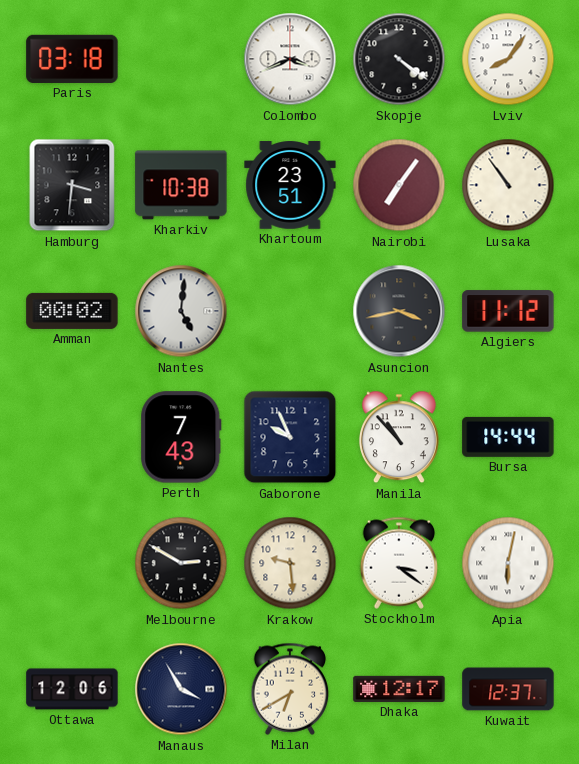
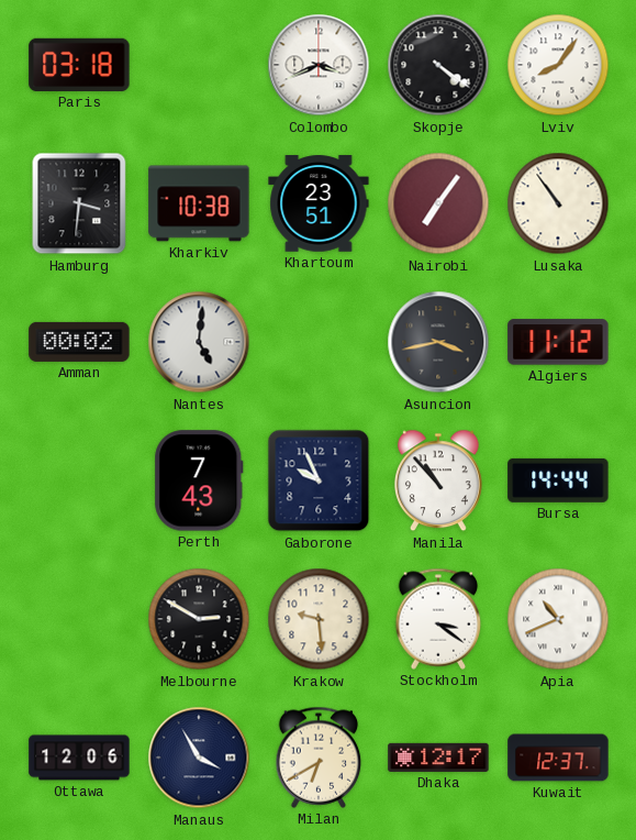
Apia: 6:02 -> 10:41
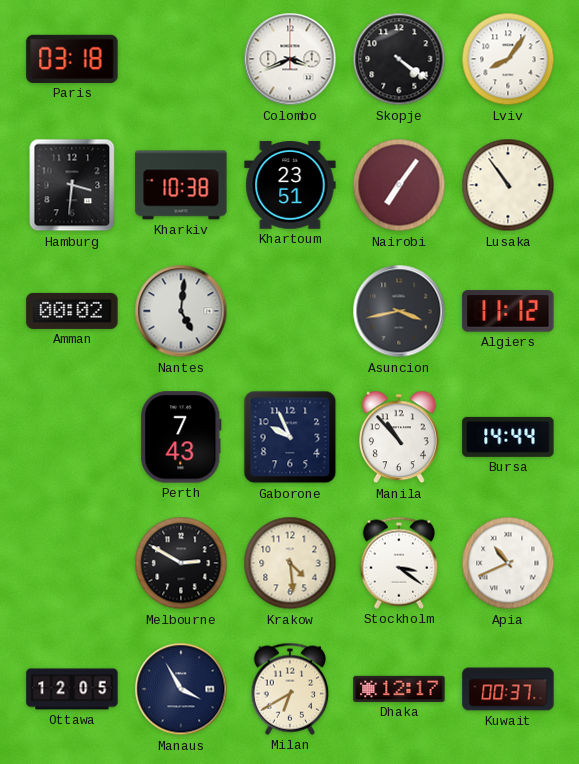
Krakow: 9:29 -> 4:29
Ottawa: 12:06 -> 12:05
Kuwait: 12:37 -> 00:37
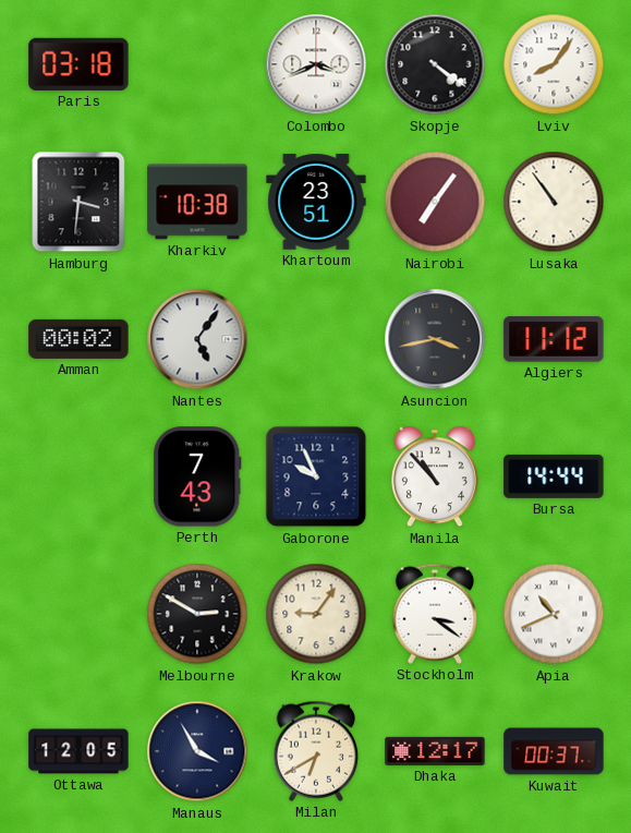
Nantes: 5:01 -> 5:06
Krakow: 4:29 -> 9:06
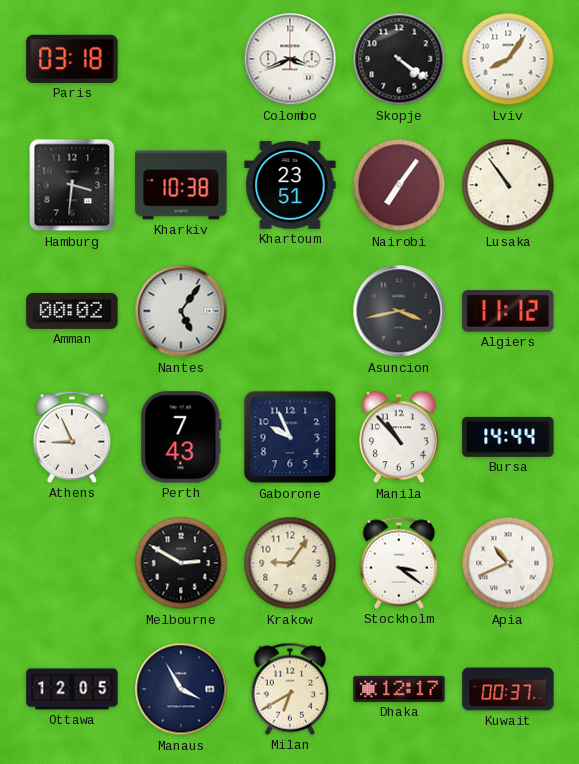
Athens: none -> 8:56
